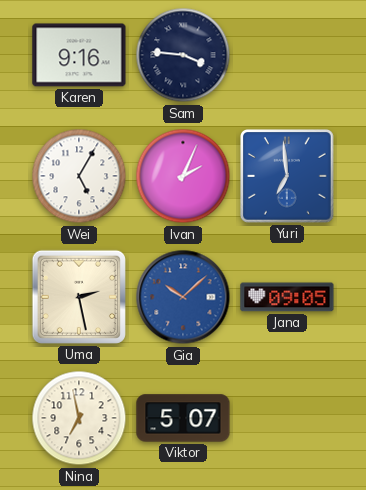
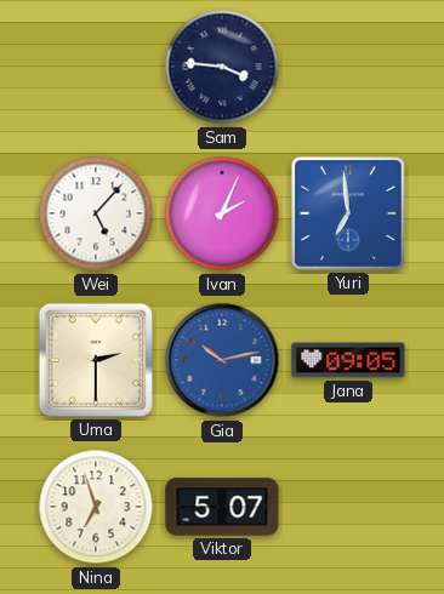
Karen: 9:16 -> none
Wei: 5:05 -> 5:07
Uma: 2:28 -> 2:30
Gia: 10:08 -> 10:13
Nina: 6:58 -> 6:57
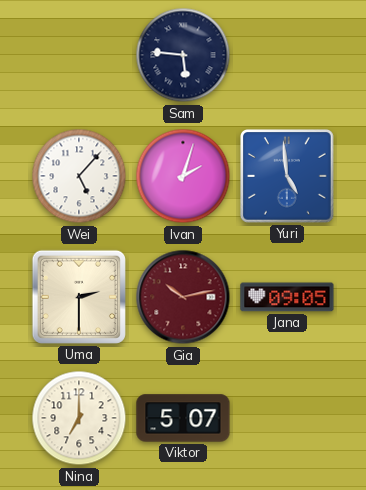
Sam: 3:46 -> 5:46
Ivan: 2:04 -> 2:03
Yuri: 6:59 -> 4:59
Gia dial: blue -> burgundy
Nina: 6:57 -> 7:00
